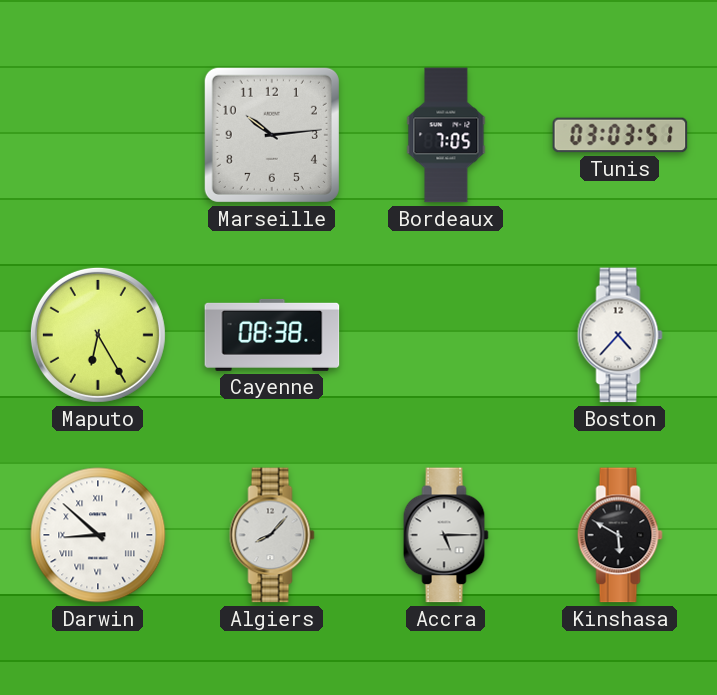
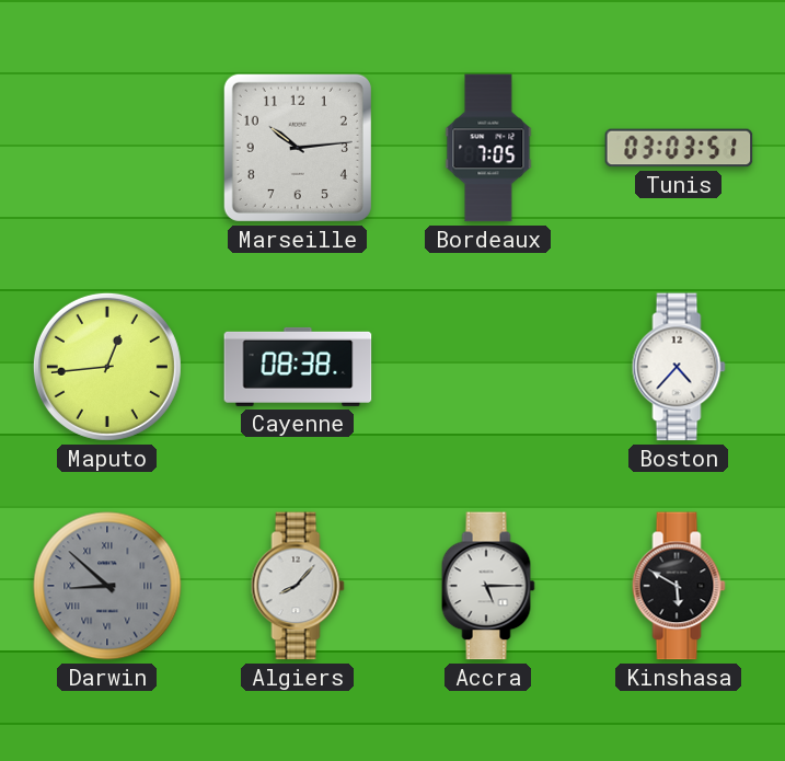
Maputo: 6:25 -> 12:44
Darwin dial: white -> grey
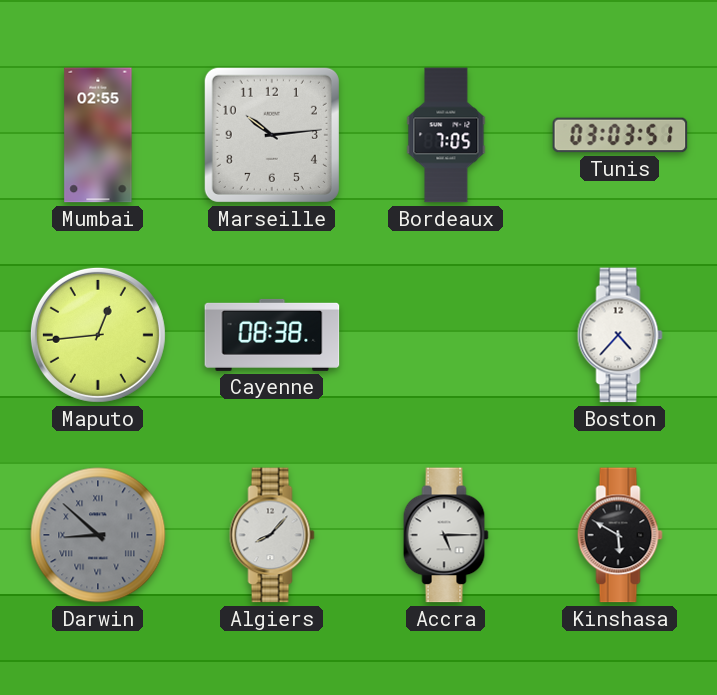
Mumbai: none -> 02:55
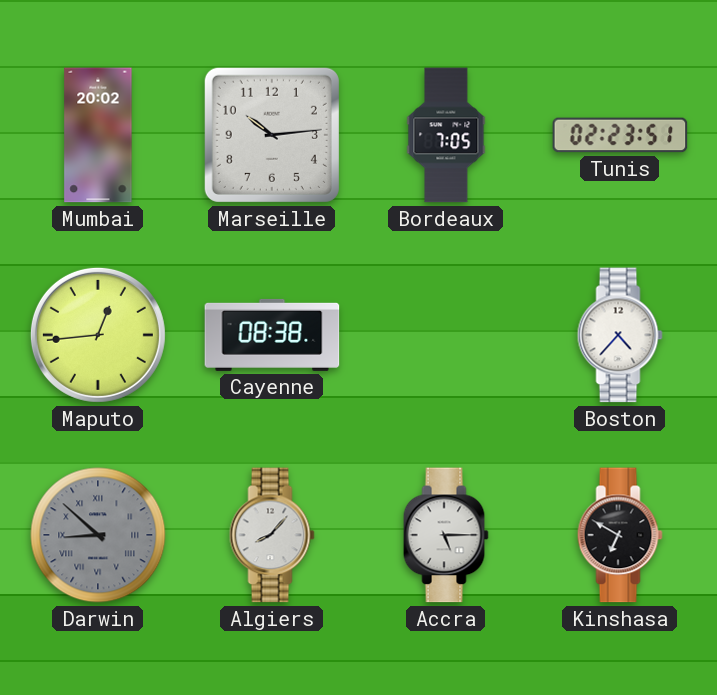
Mumbai: 02:55 -> 20:02
Tunis: 03:03 -> 02:23
Kinshasa: 5:50 -> 6:50
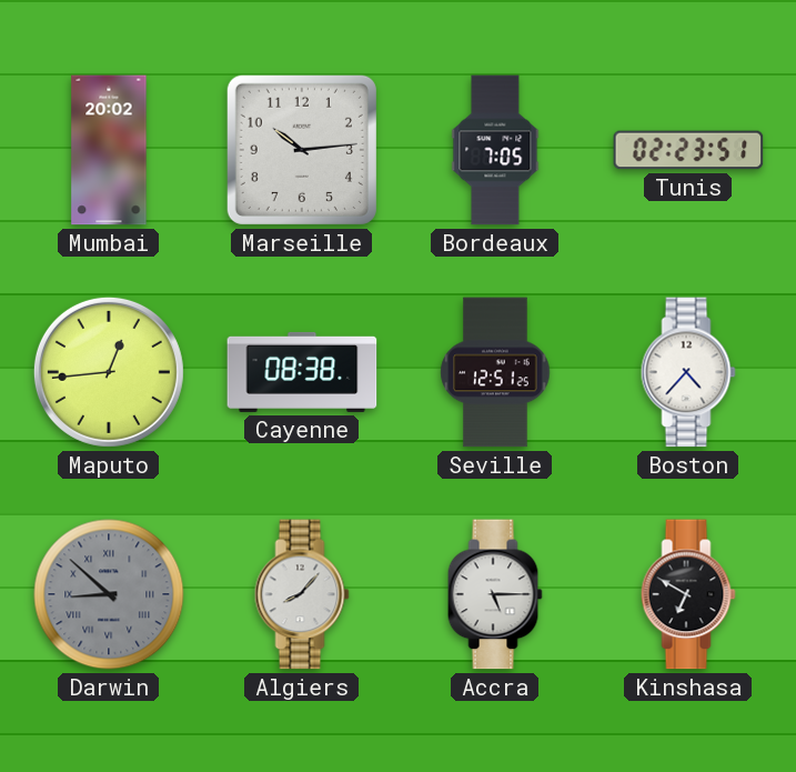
Seville: none -> 12:51
